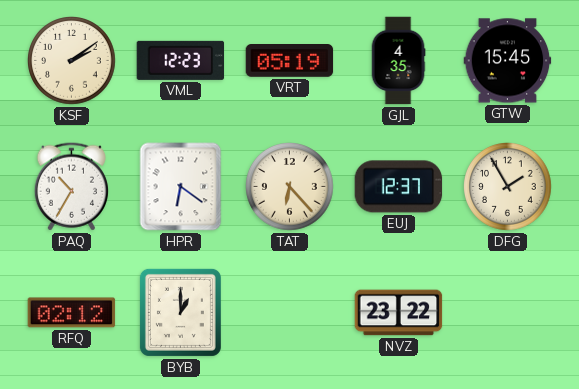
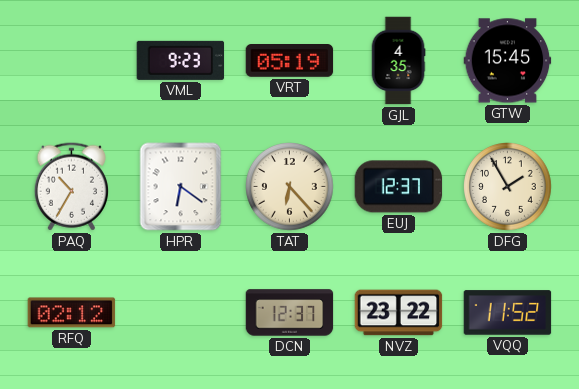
KSF: 2:09 -> none
VML: 12:23 -> 9:23
BYB: 1:00 -> none
DCN: none -> 12:37
VQQ: none -> 11:52
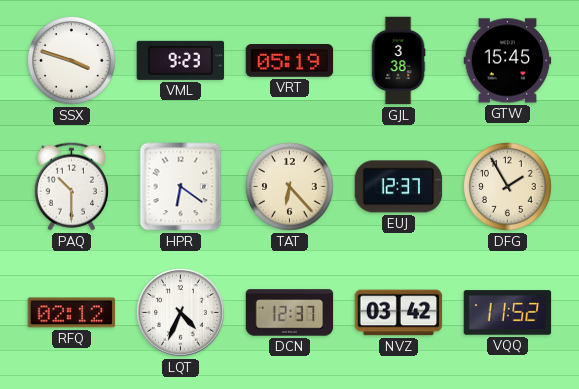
SSX: none -> 3:48
GJL: 4:35 -> 3:38
PAQ: 10:35 -> 10:30
LQT: none -> 4:34
NVZ: 23:22 -> 03:42
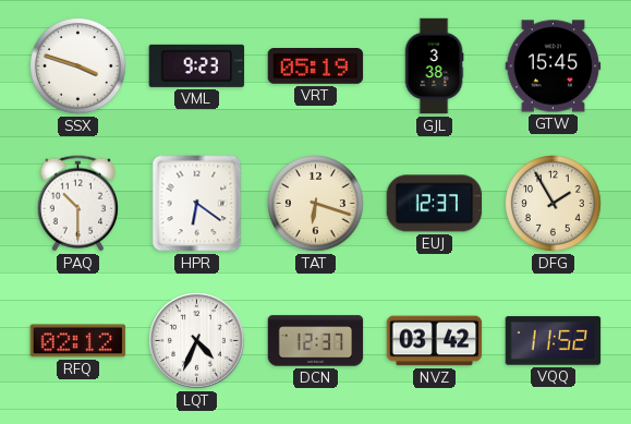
TAT: 6:23 -> 6:18
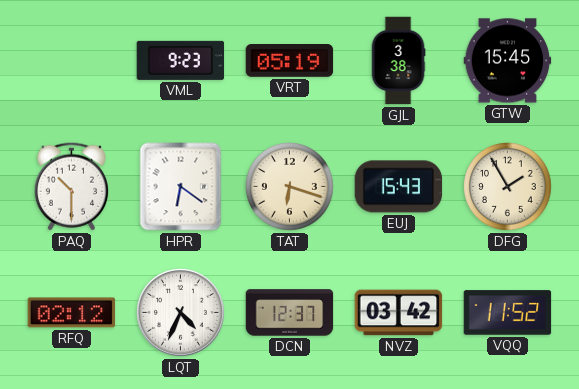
SSX: 3:48 -> none
EUJ: 12:37 -> 15:43
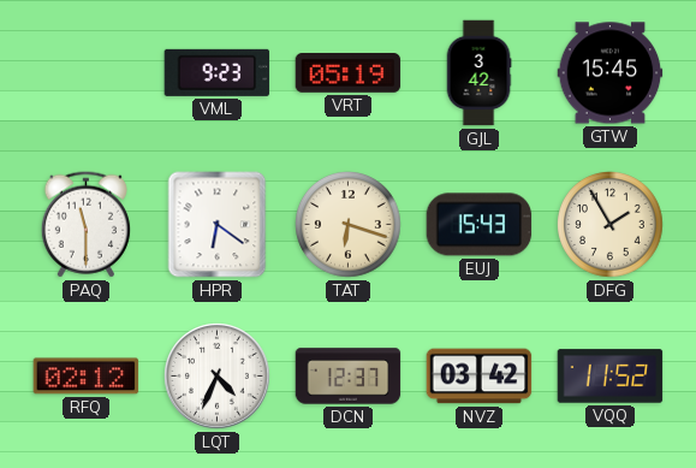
GJL: 3:38 -> 3:42
PAQ: 10:30 -> 11:30
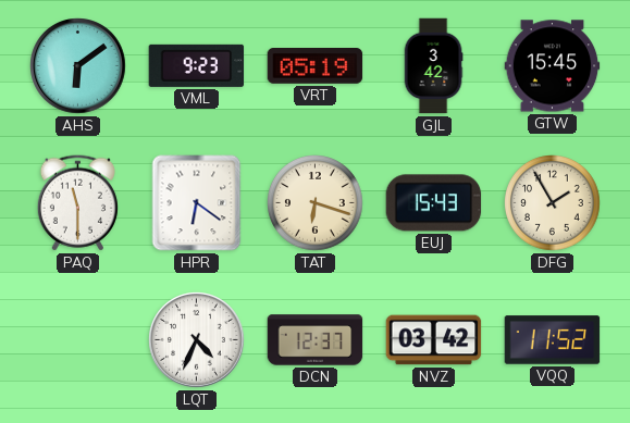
AHS: none -> 6:09
RFQ: 02:12 -> none
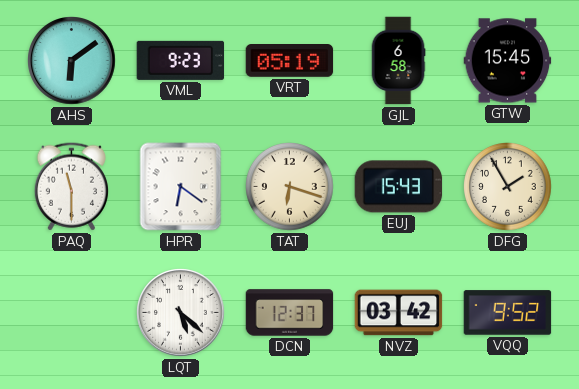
GJL: 3:42 -> 6:58
LQT: 4:34 -> 5:22
VQQ: 11:52 -> 9:52
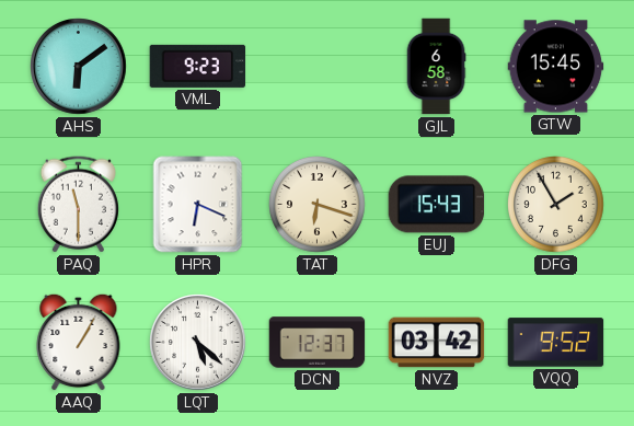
VRT: 05:19 -> none
HPR: 6:21 -> 6:19
AAQ: none -> 1:05
